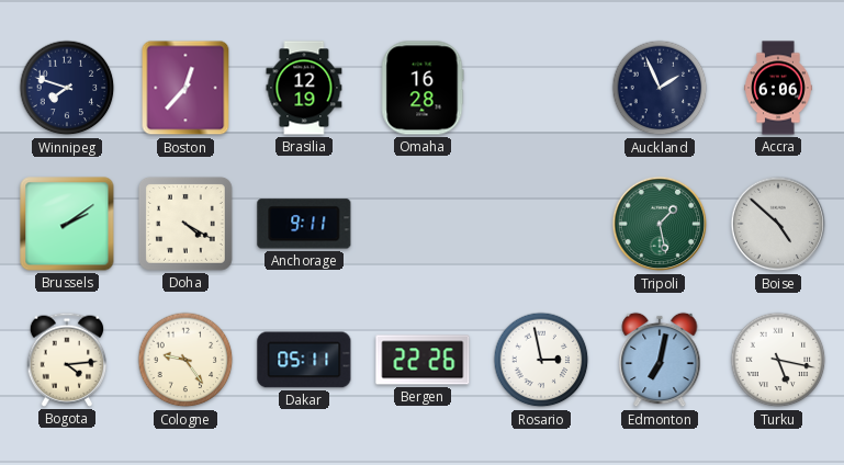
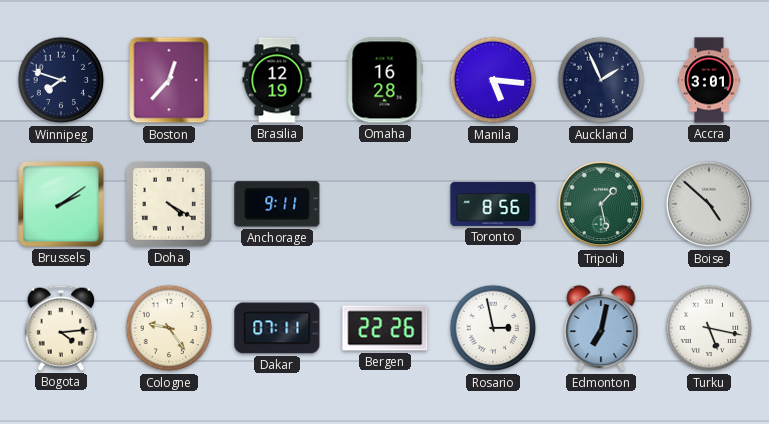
Manila: none -> 5:16
Accra: 6:06 -> 3:01
Toronto: none -> 8:56
Dakar: 05:11 -> 07:11
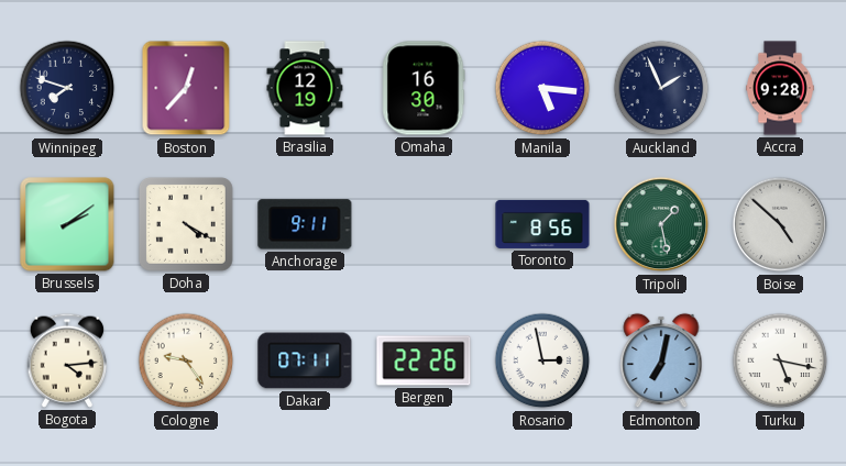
Omaha: 16:28 -> 16:30
Accra: 3:01 -> 9:28
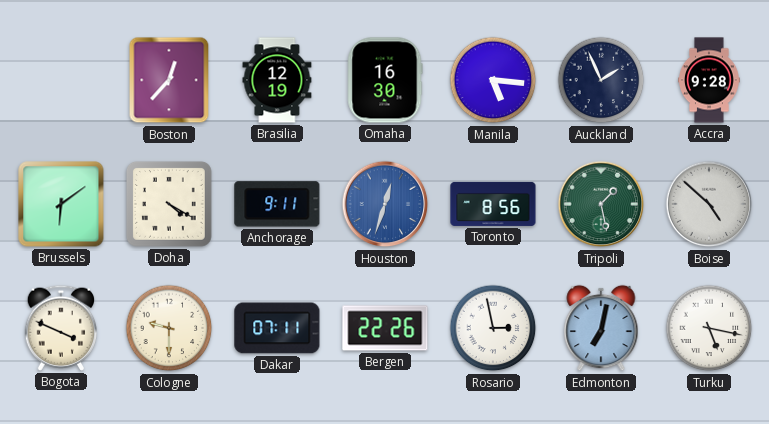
Winnipeg: 7:48 -> none
Brussels: 2:09 -> 6:09
Houston: none -> 12:33
Bogota: 4:14 -> 3:49
Cologne: 9:24 -> 9:30
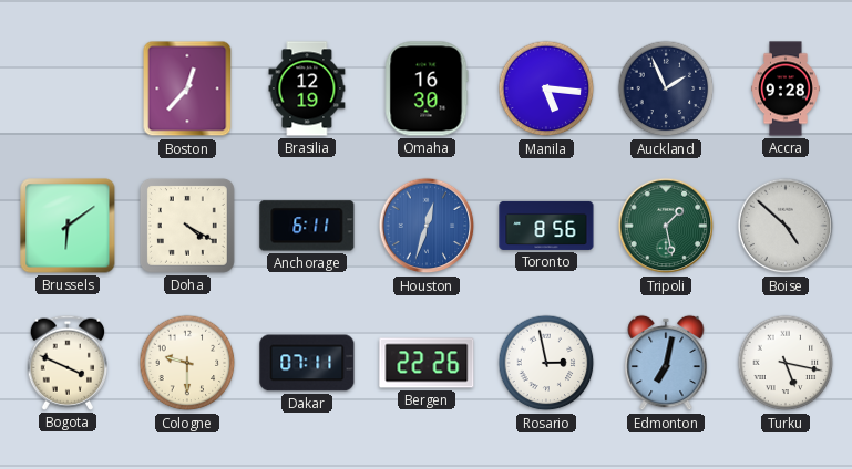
Anchorage: 9:11 -> 6:11
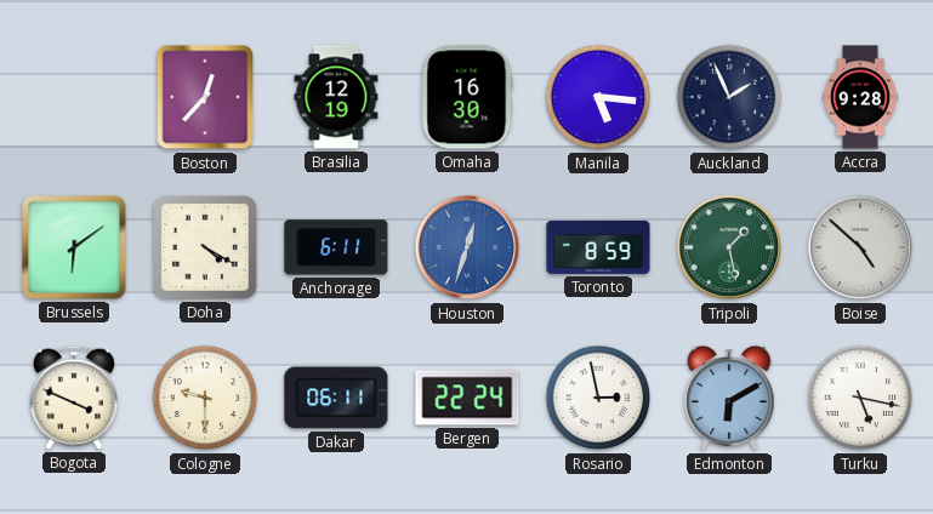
Toronto: 8:56 -> 8:59
Dakar: 07:11 -> 06:11
Bergen: 22:26 -> 22:24
Edmonton: 7:02 -> 6:10
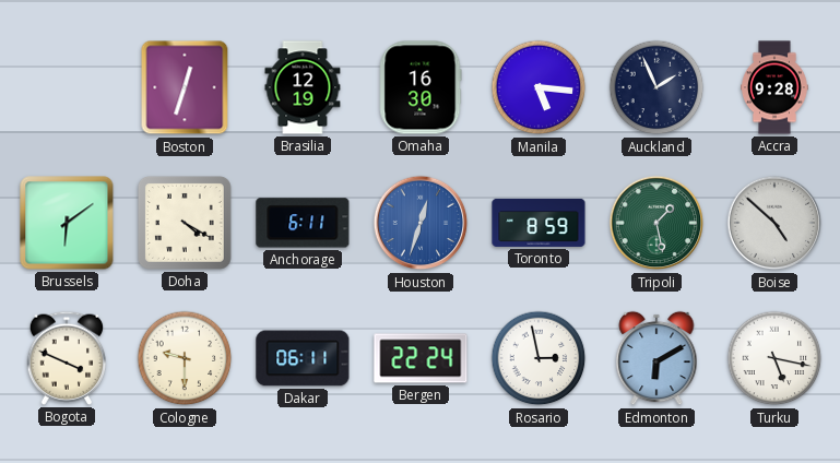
Boston: 12:37 -> 12:33
